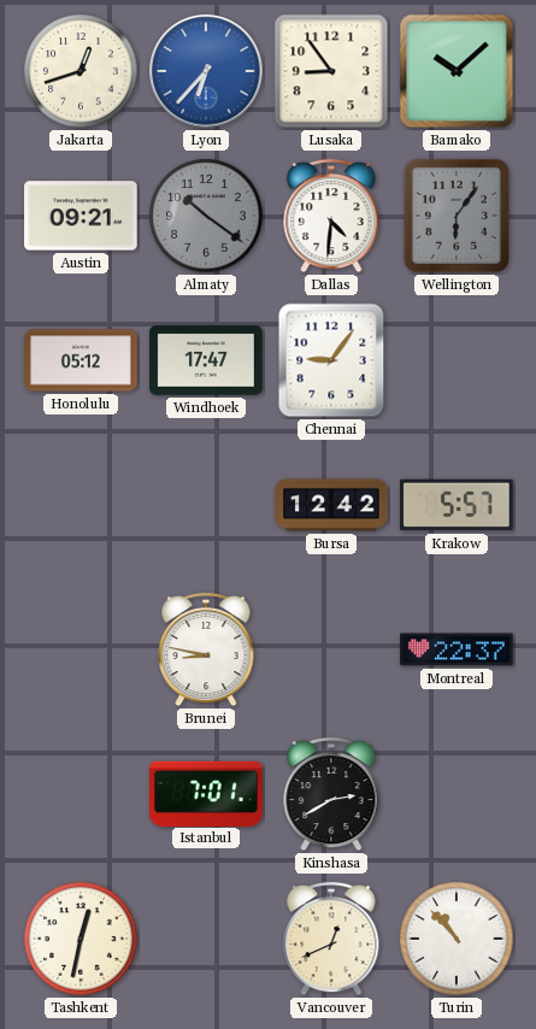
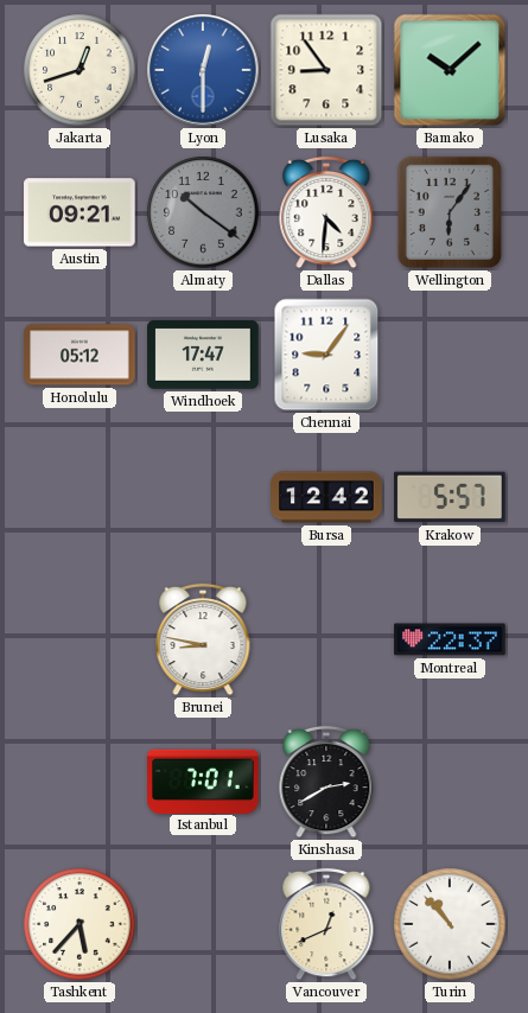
Lyon: 6:37 -> 12:30
Tashkent: 12:32 -> 5:37
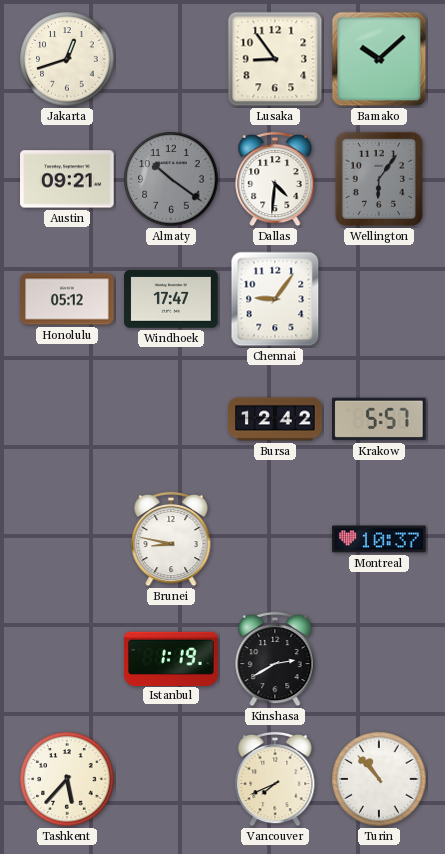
Lyon: 12:30 -> none
Montreal: 22:37 -> 10:37
Istanbul: 7:01 -> 1:19
Vancouver: 12:41 -> 7:41
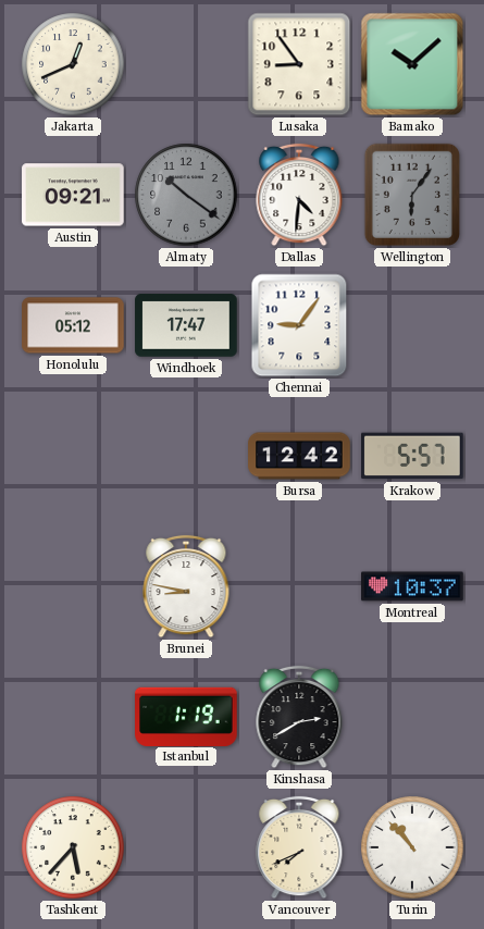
Jakarta: 12:42 -> 12:41
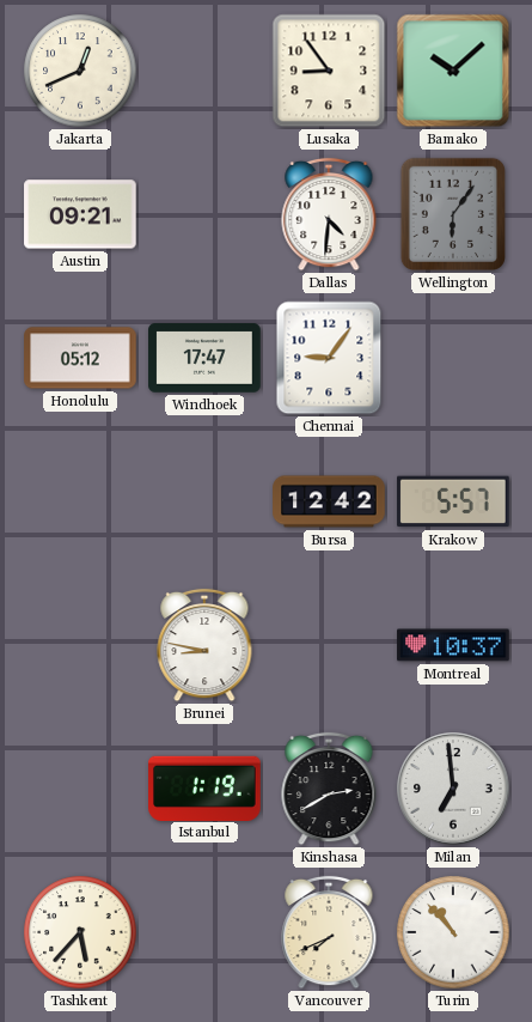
Almaty: 10:21 -> none
Milan: none -> 6:59
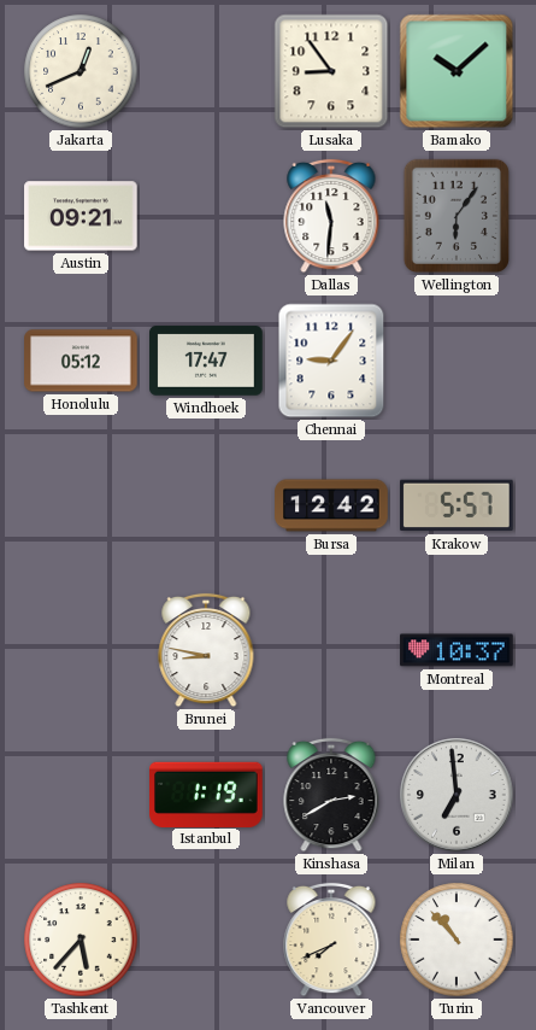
Dallas: 4:31 -> 11:31
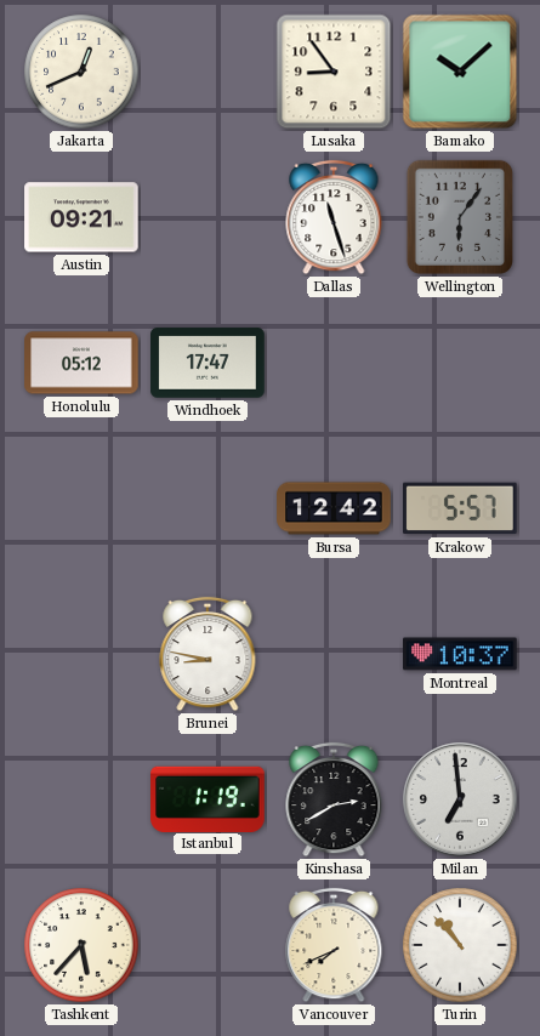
Dallas: 11:31 -> 11:27
Chennai: 9:06 -> none
